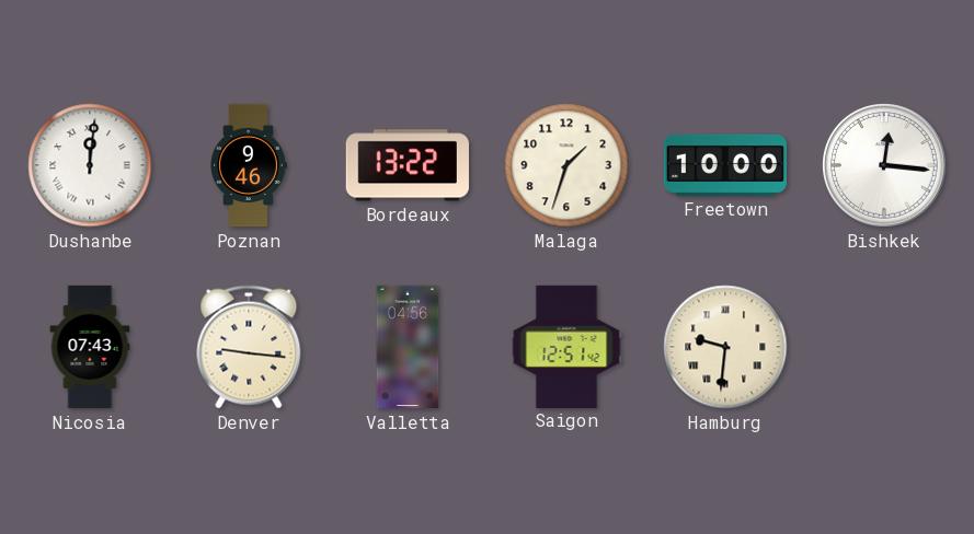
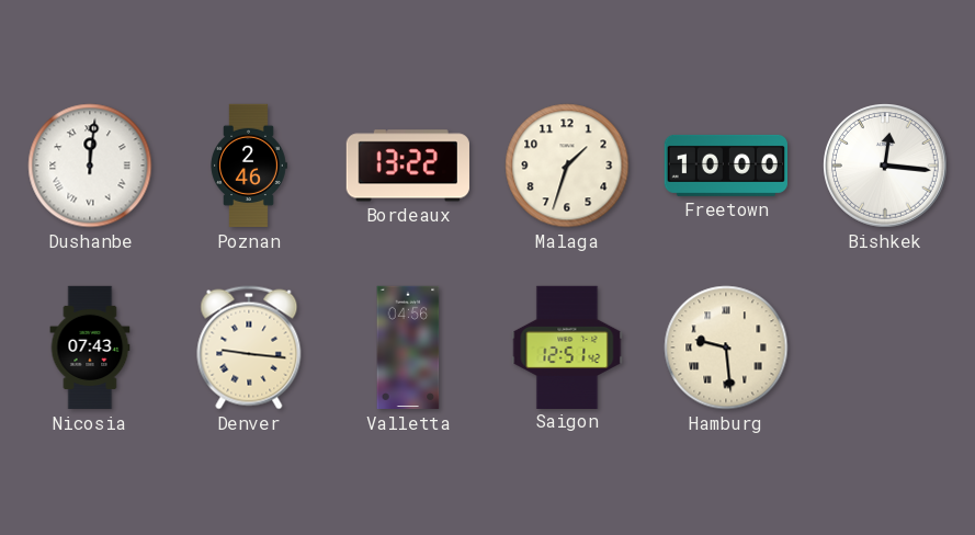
Poznan: 9:46 -> 2:46
Hamburg: 9:31 -> 9:29
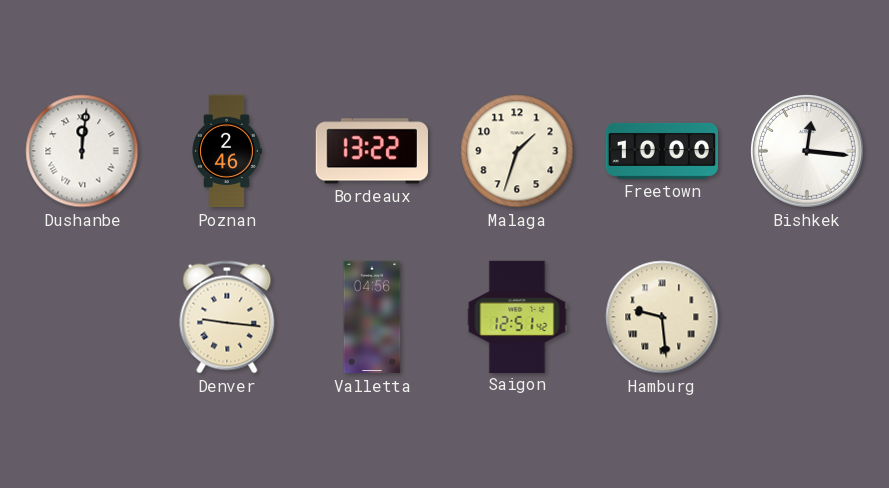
Nicosia: 07:43 -> none
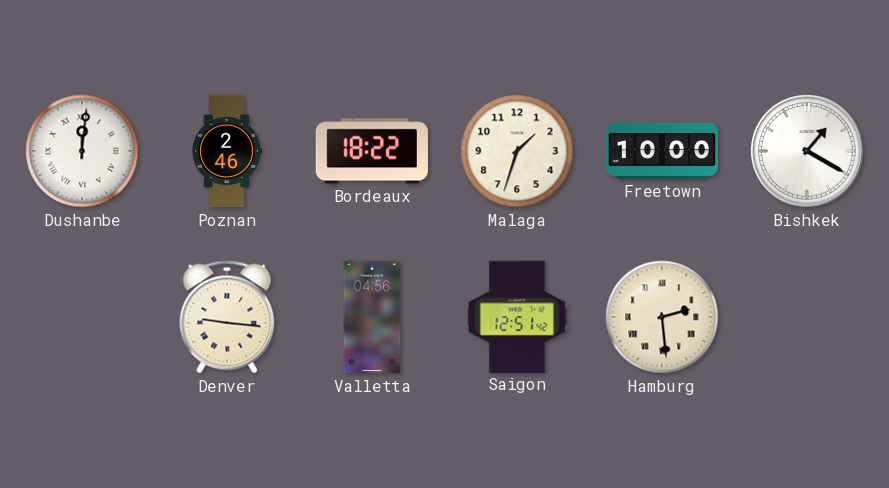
Bordeaux: 13:22 -> 18:22
Bishkek: 12:16 -> 1:20
Hamburg: 9:29 -> 2:29
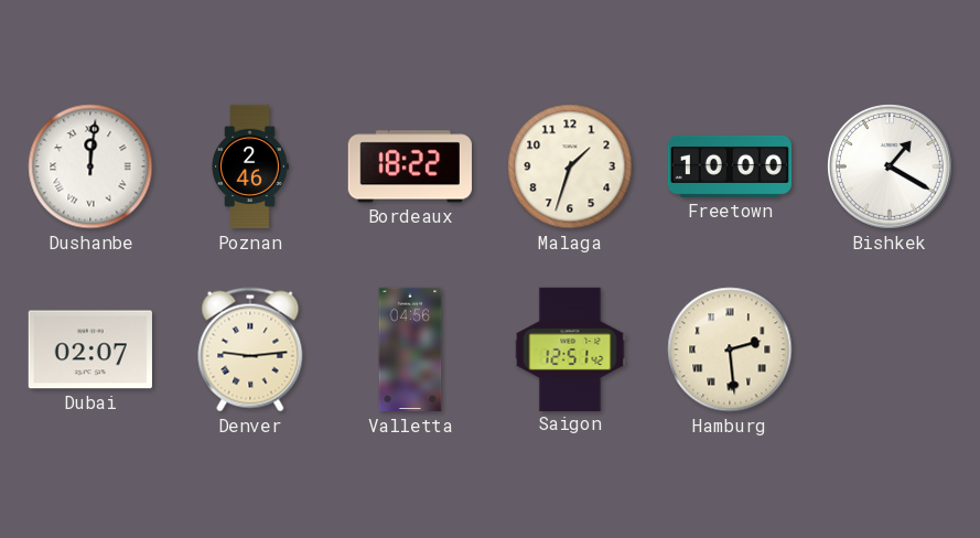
Dubai: none -> 02:07
Denver: 9:16 -> 9:14
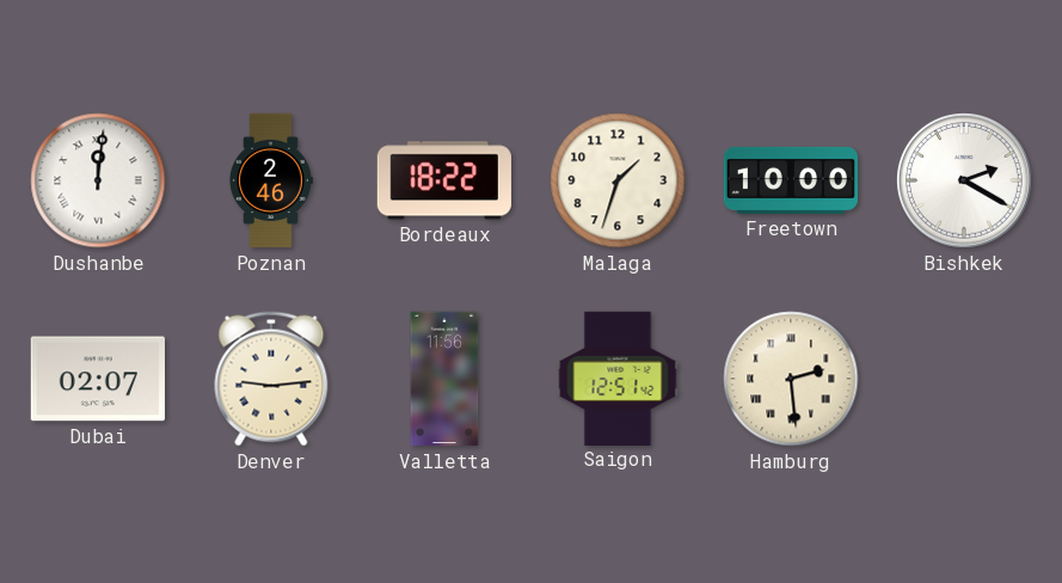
Bishkek: 1:20 -> 2:20
Valletta: 04:56 -> 11:56
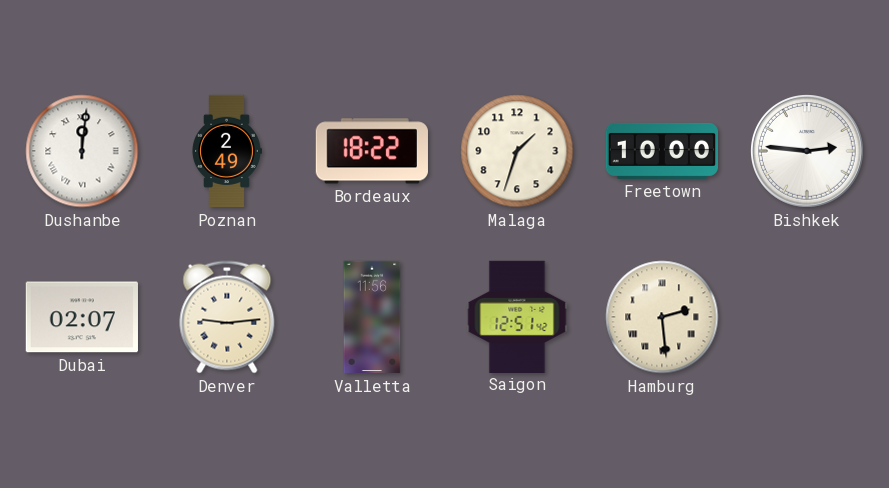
Poznan: 2:46 -> 2:49
Bishkek: 2:20 -> 2:46
